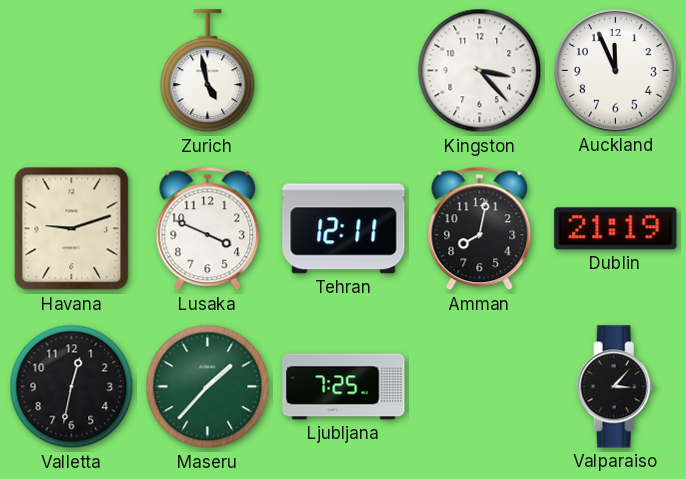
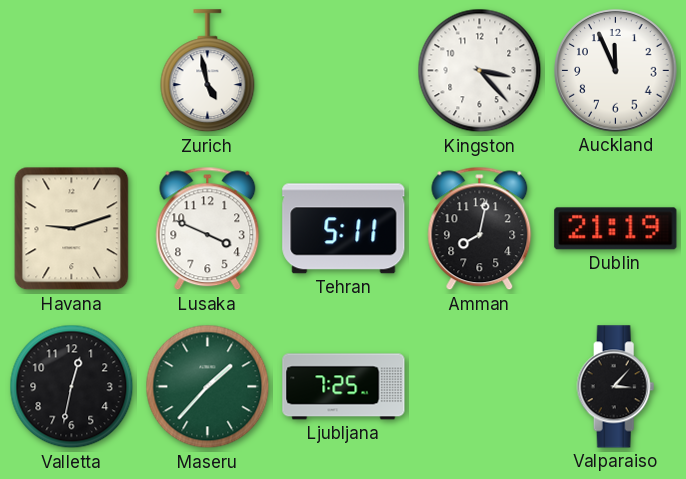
Tehran: 12:11 -> 5:11
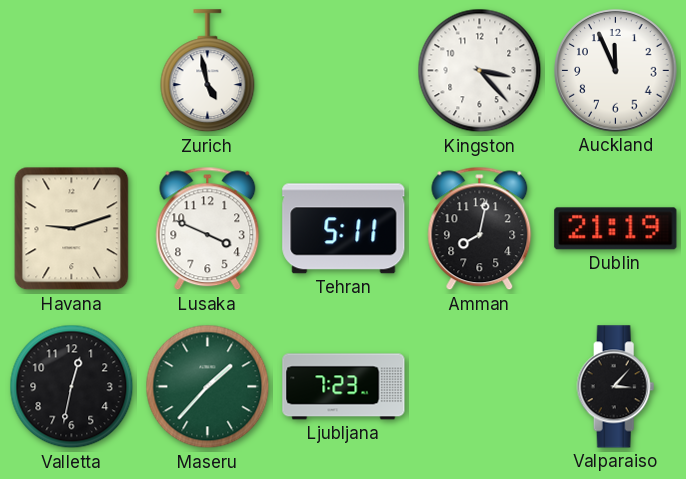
Ljubljana: 7:25 -> 7:23
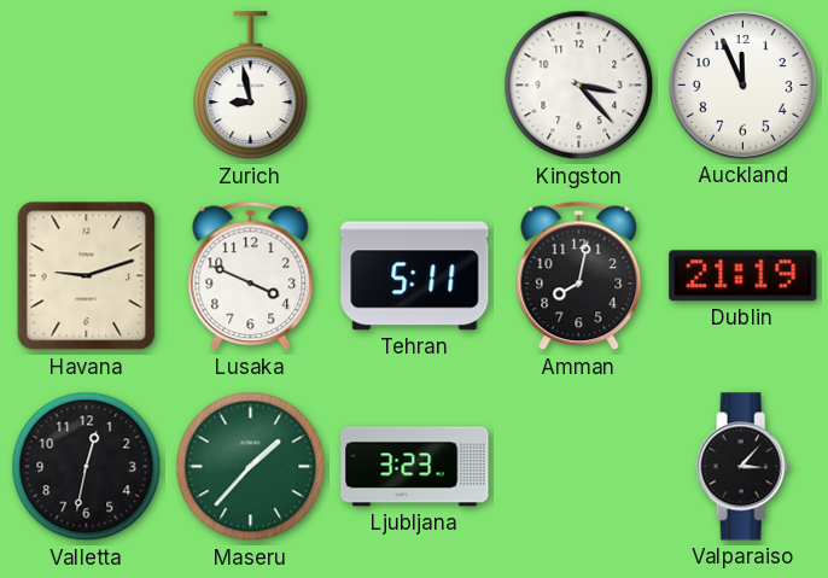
Zurich: 4:58 -> 8:58
Ljubljana: 7:23 -> 3:23
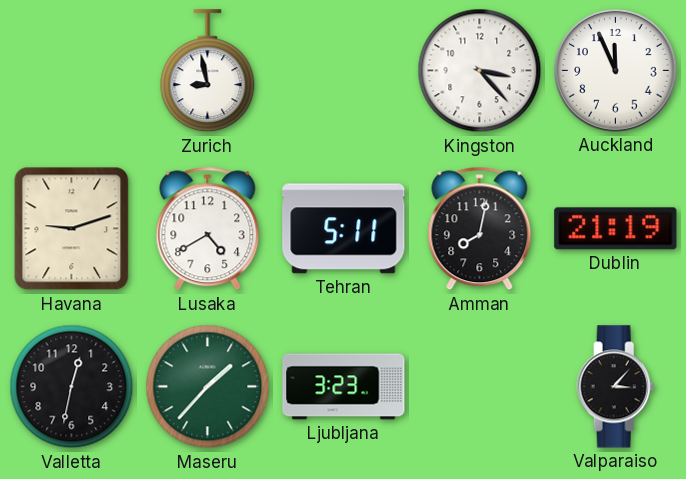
Lusaka: 3:49 -> 4:40
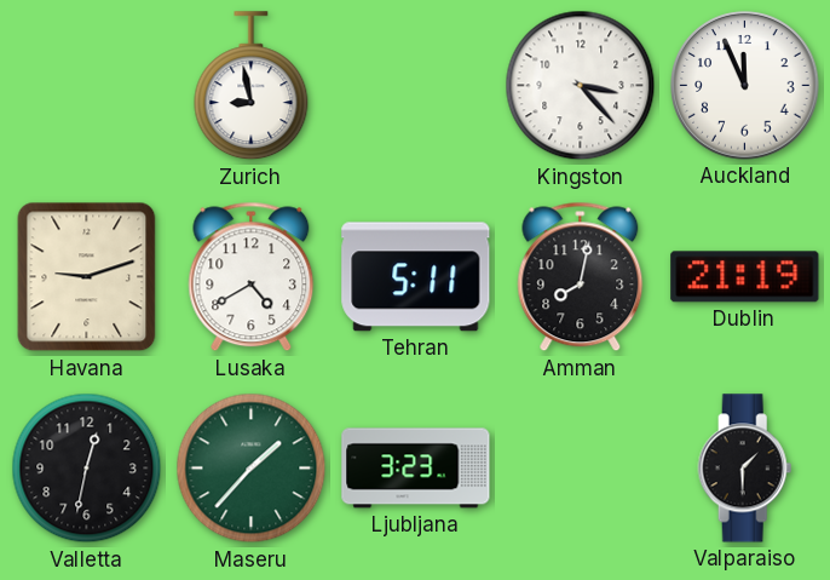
Valparaiso: 3:07 -> 1:30
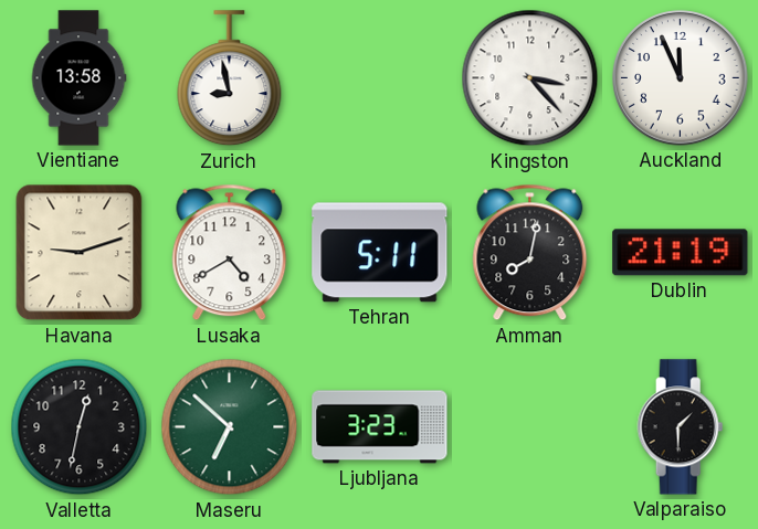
Vientiane: none -> 13:58
Maseru: 1:37 -> 6:52
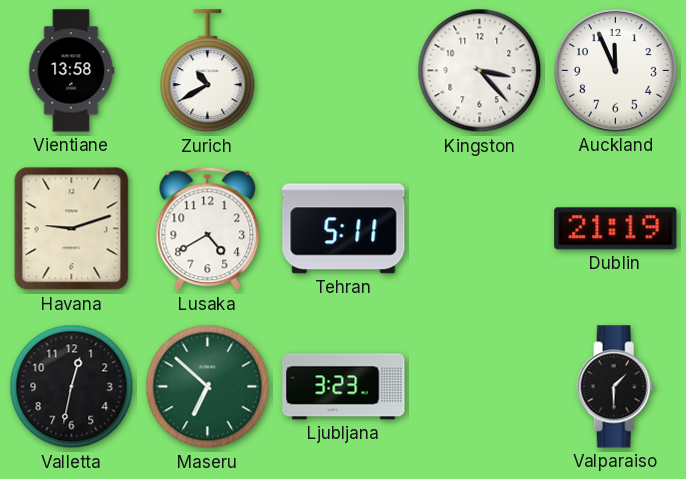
Zurich: 8:58 -> 10:40
Amman: 8:02 -> none
